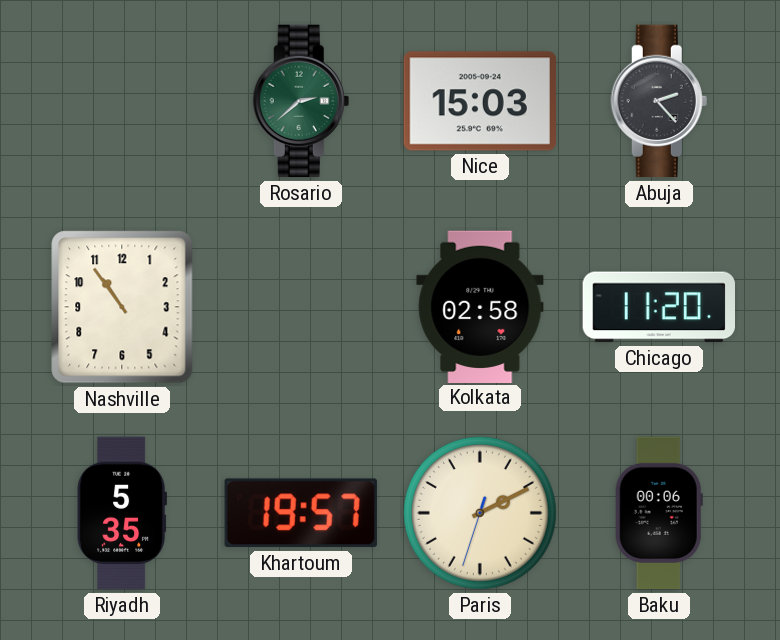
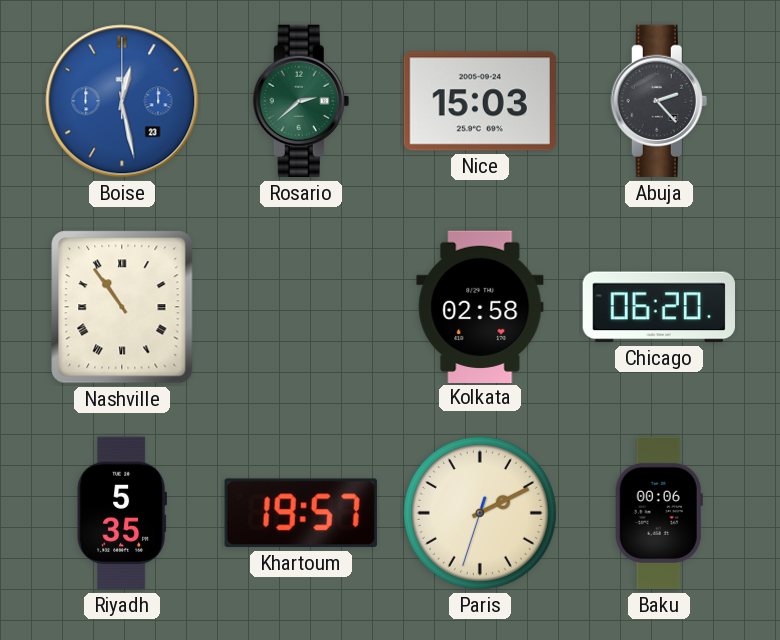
Boise: none -> 12:28
Nashville numerals: Arabic -> Roman
Chicago: 11:20 -> 06:20
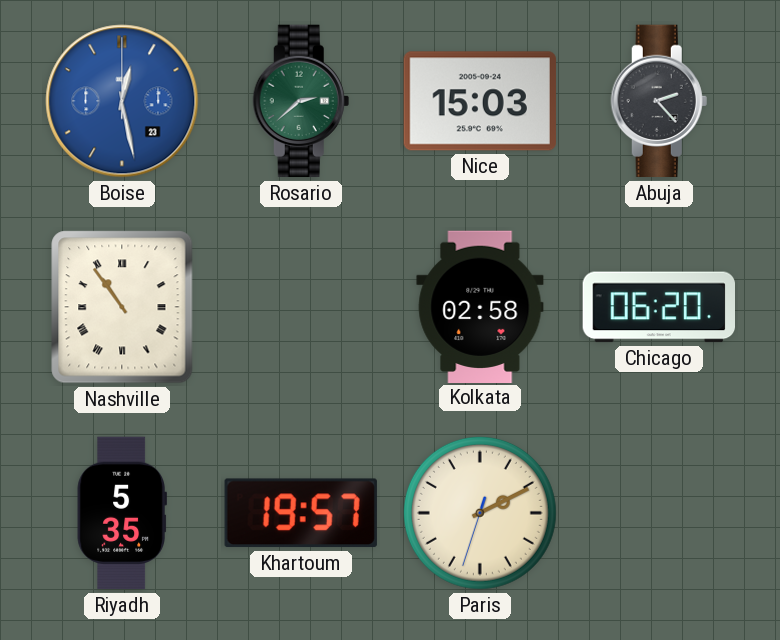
Baku: 00:06 -> none
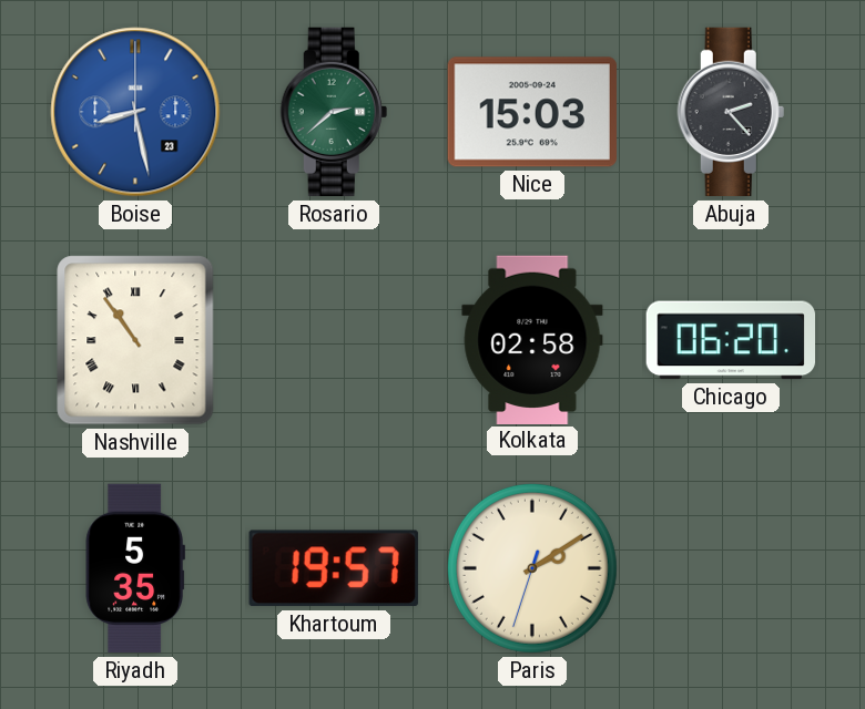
Boise: 12:28 -> 8:28
Paris: 2:10 -> 2:09
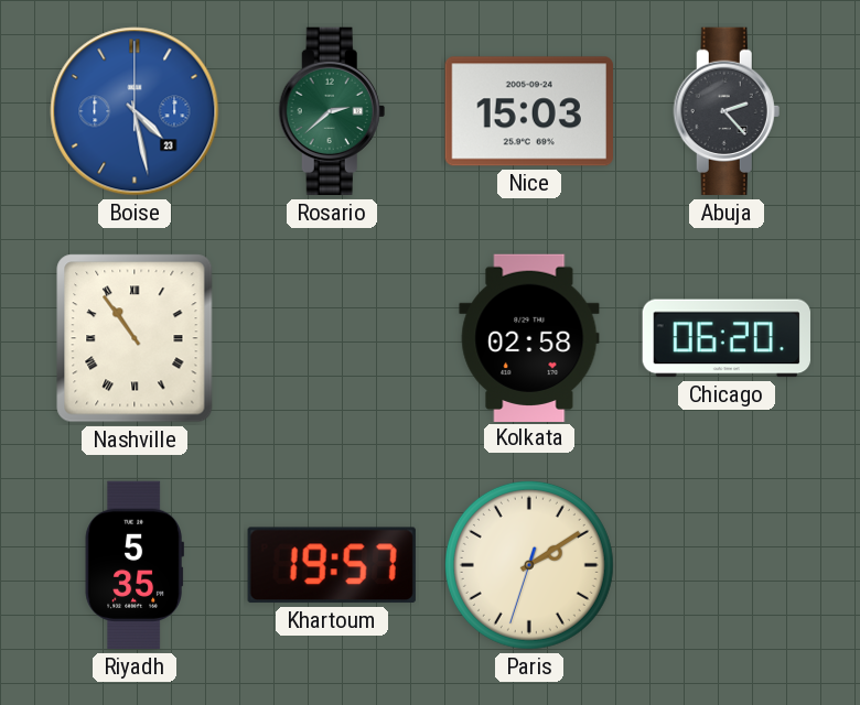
Boise: 8:28 -> 4:28
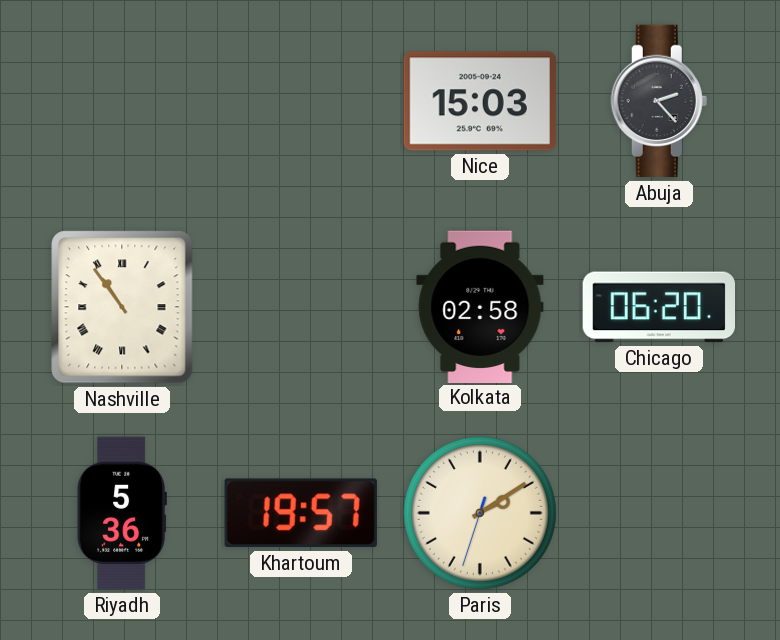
Boise: 4:28 -> none
Rosario: 2:38 -> none
Riyadh: 5:35 -> 5:36
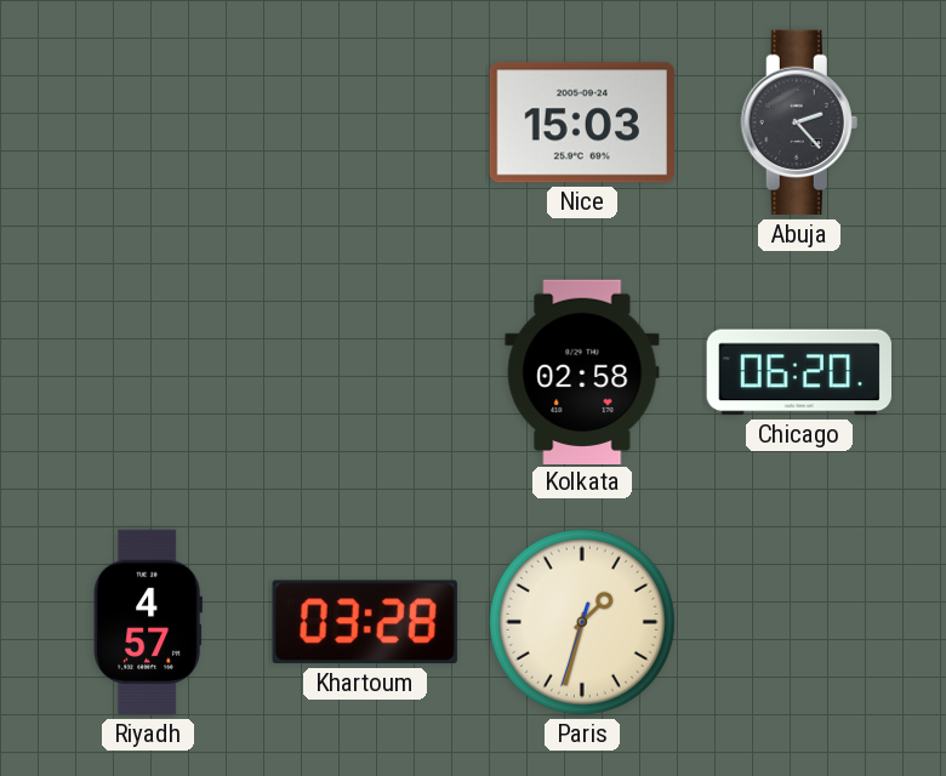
Nashville: 10:54 -> none
Riyadh: 5:36 -> 4:57
Khartoum: 19:57 -> 03:28
Paris: 2:09 -> 1:32
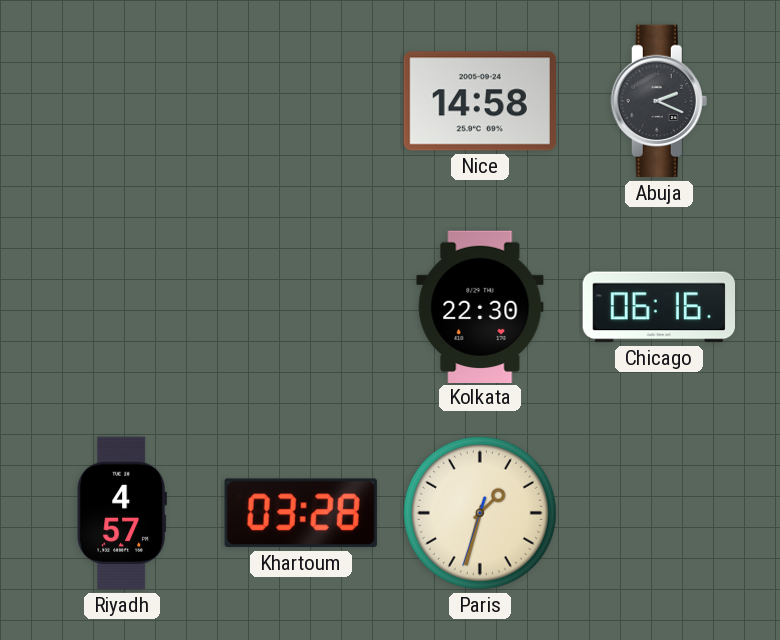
Nice: 15:03 -> 14:58
Abuja: 2:23 -> 2:19
Kolkata: 02:58 -> 22:30
Chicago: 06:20 -> 06:16
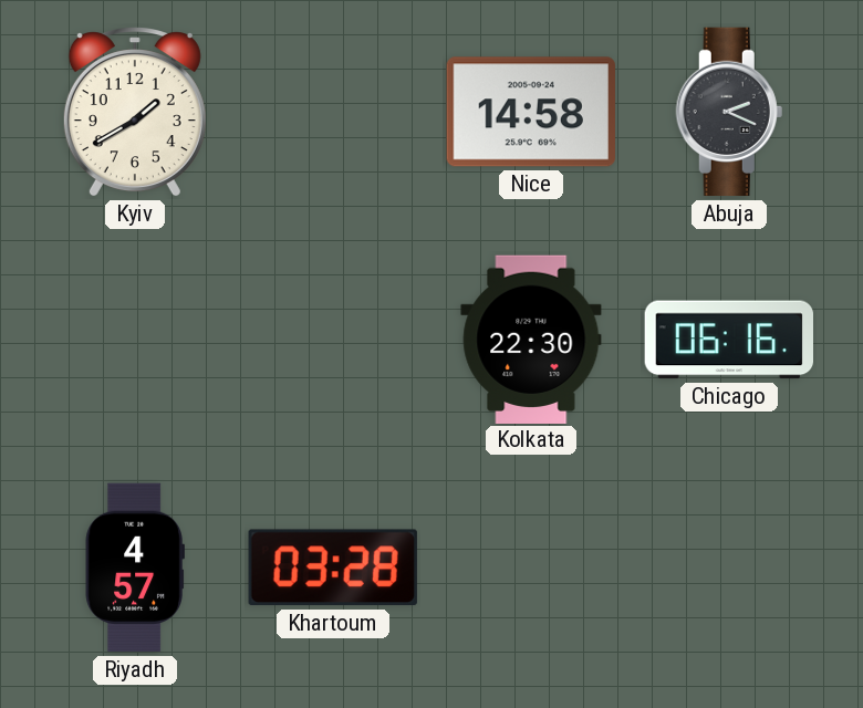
Kyiv: none -> 1:40
Paris: 1:32 -> none
